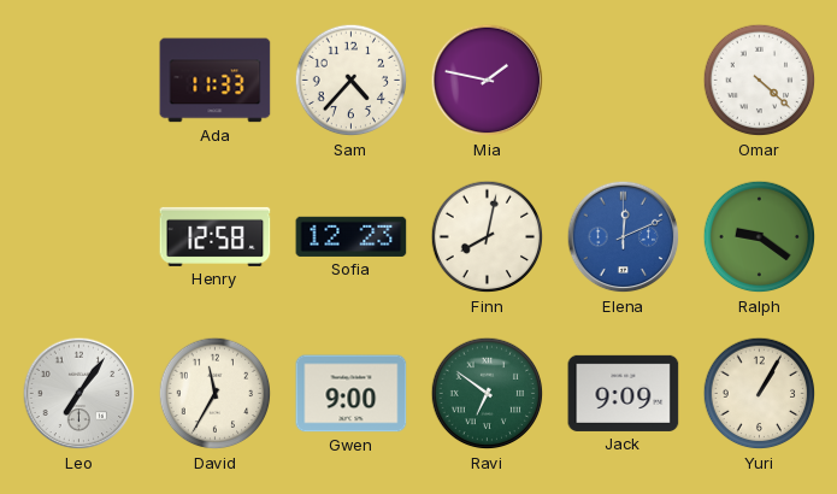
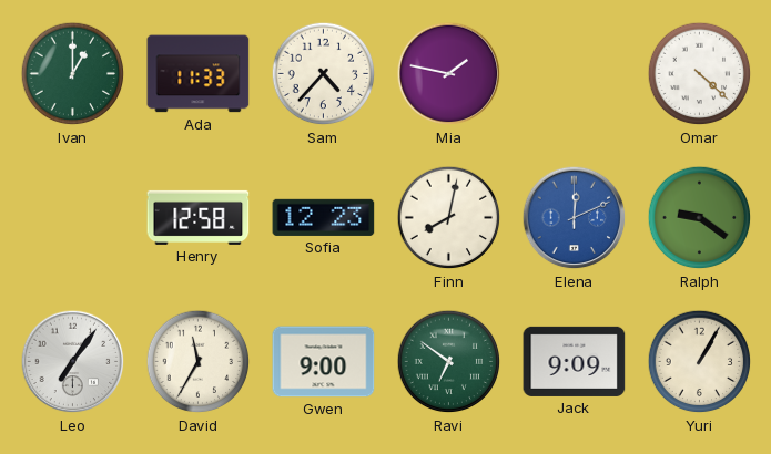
Ivan: none -> 1:00
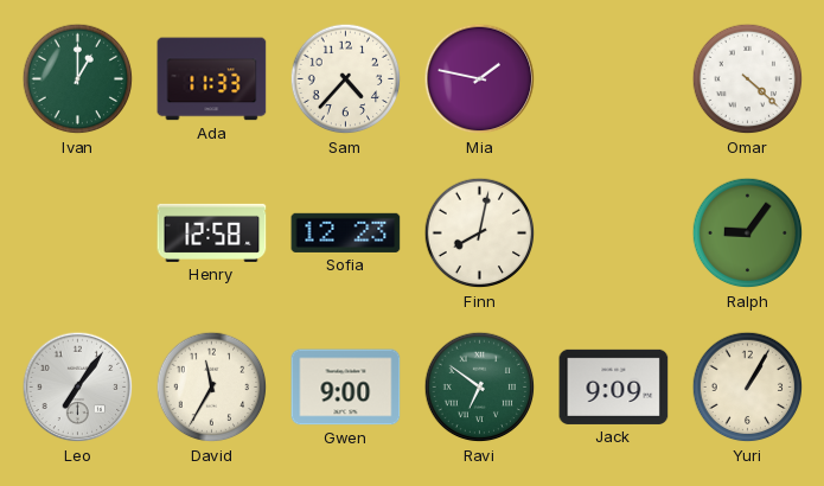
Elena: 12:11 -> none
Ralph: 9:21 -> 9:06
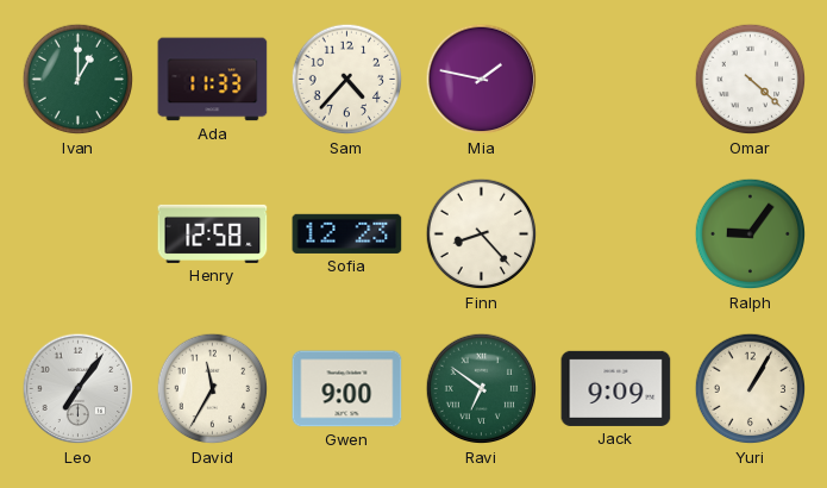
Finn: 8:02 -> 8:23
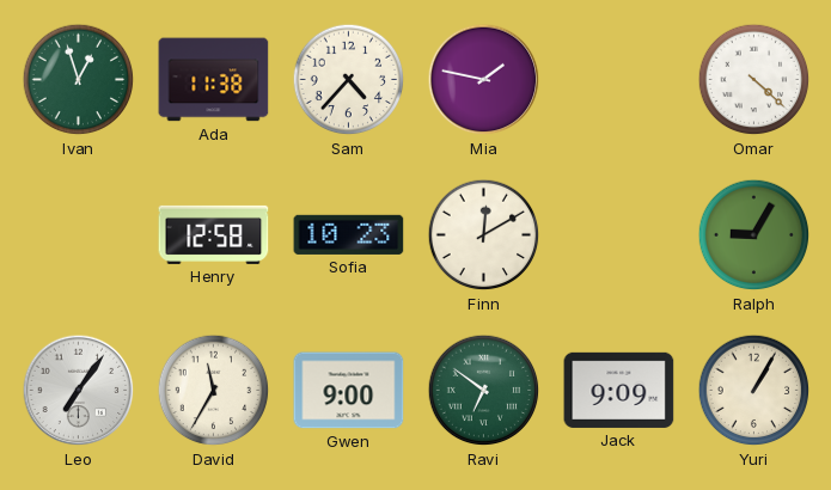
Ivan: 1:00 -> 12:57
Ada: 11:33 -> 11:38
Sofia: 12:23 -> 10:23
Finn: 8:23 -> 12:10
Ralph: 9:06 -> 9:05
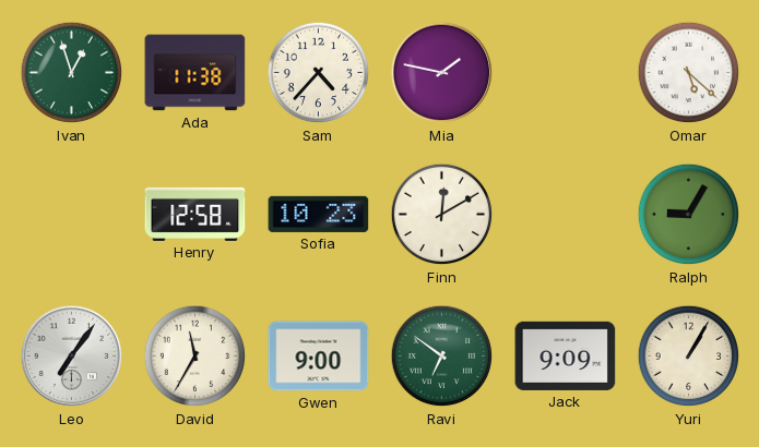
Omar: 4:22 -> 5:22
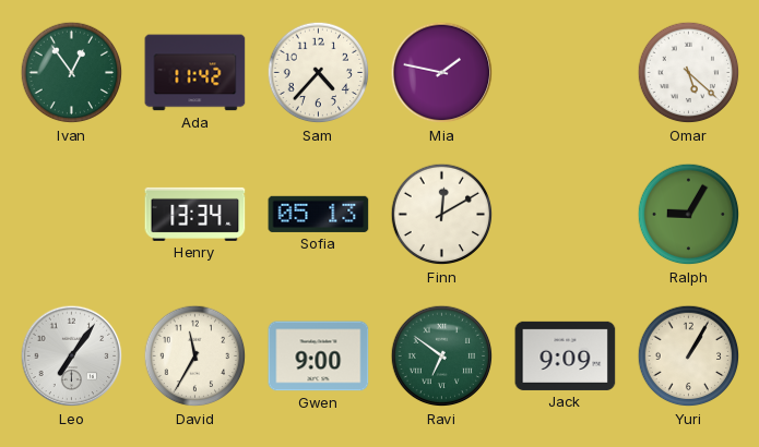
Ivan: 12:57 -> 12:54
Ada: 11:38 -> 11:42
Henry: 12:58 -> 13:34
Sofia: 10:23 -> 05:13
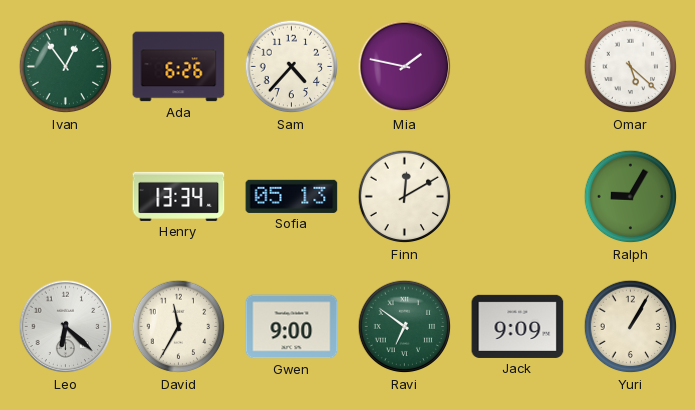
Ada: 11:42 -> 6:26
Leo: 7:06 -> 6:22
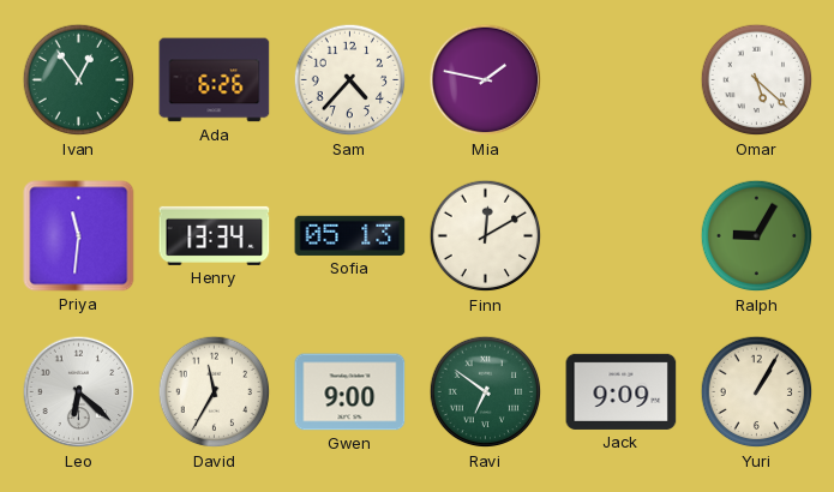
Priya: none -> 11:31
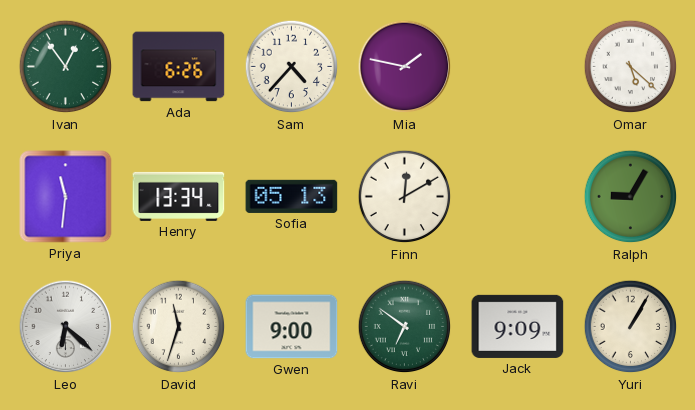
David: 11:35 -> 11:33
